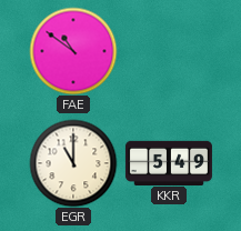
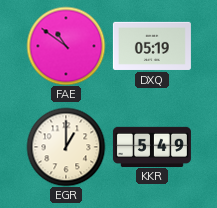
DXQ: none -> 05:19
EGR: 11:00 -> 1:00
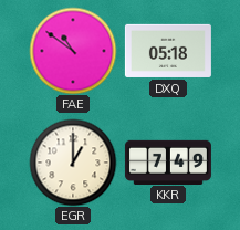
DXQ: 05:19 -> 05:18
KKR: 5:49 -> 7:49
